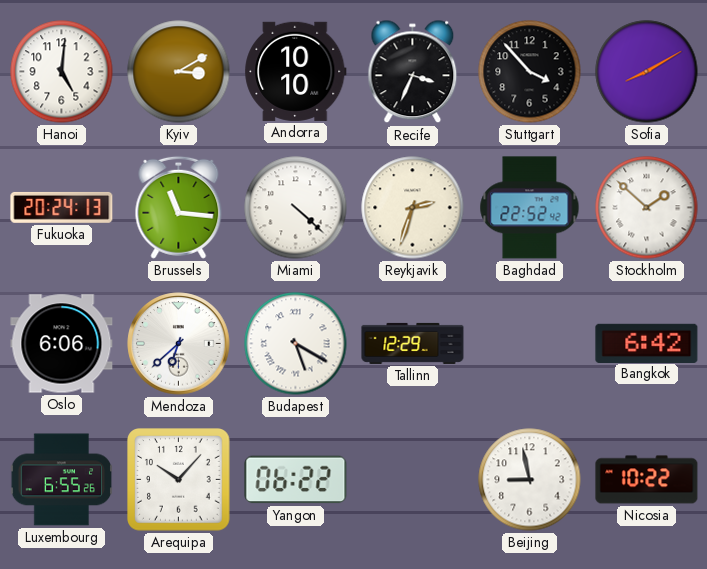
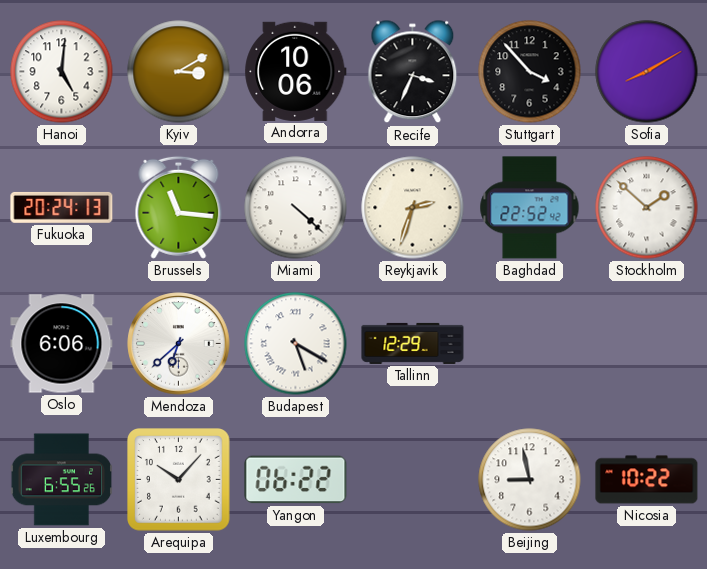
Andorra: 10:10 -> 10:06
Bangkok: 6:42 -> none
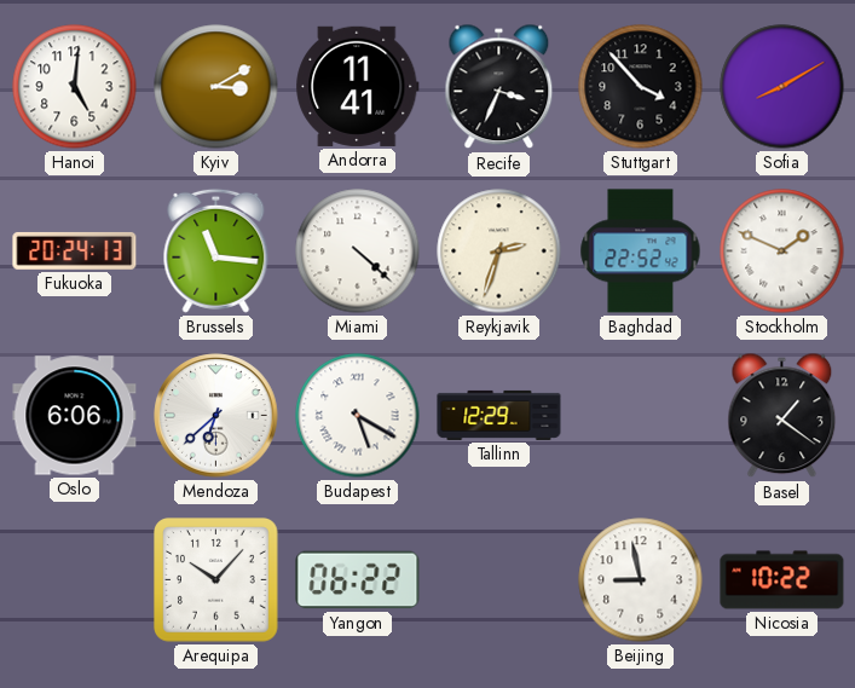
Andorra: 10:06 -> 11:41
Stockholm: 1:52 -> 1:49
Basel: none -> 1:21
Luxembourg: 6:55 -> none
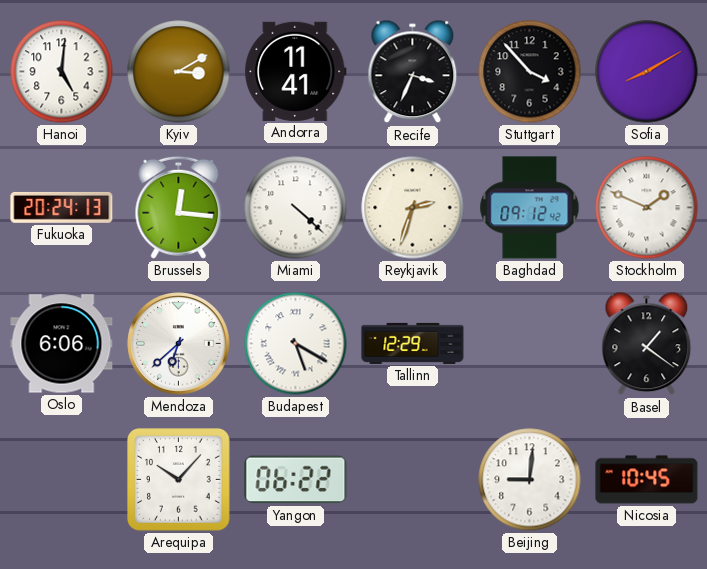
Brussels: 11:16 -> 12:16
Baghdad: 22:52 -> 09:12
Beijing: 8:58 -> 9:01
Nicosia: 10:22 -> 10:45
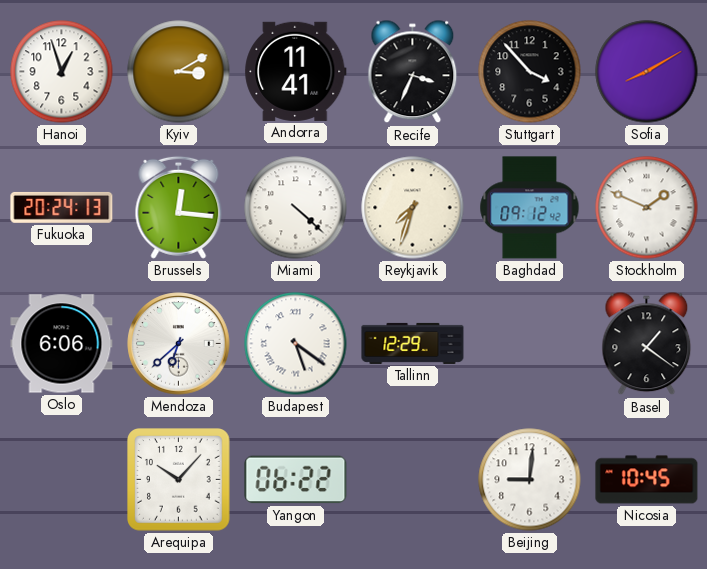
Hanoi: 5:01 -> 12:57
Reykjavik: 2:33 -> 7:33
Budapest: 5:20 -> 5:21
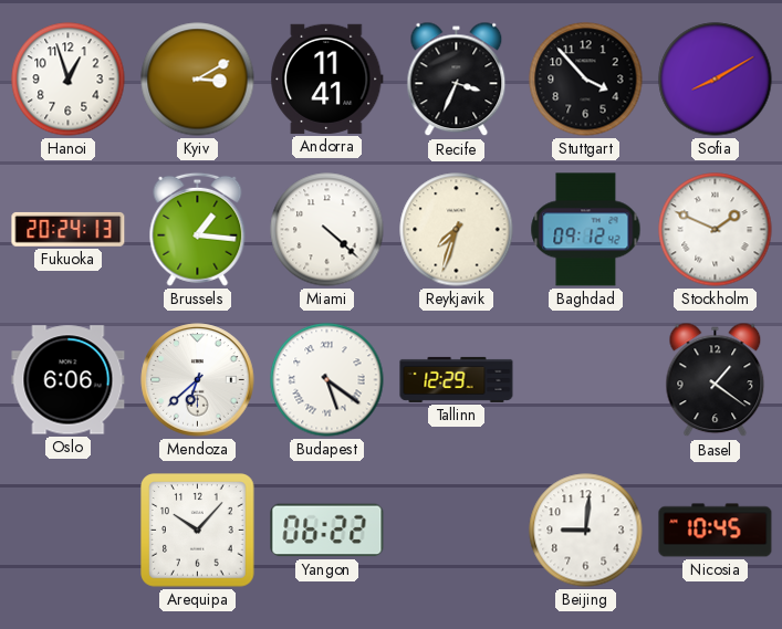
Brussels: 12:16 -> 1:16
